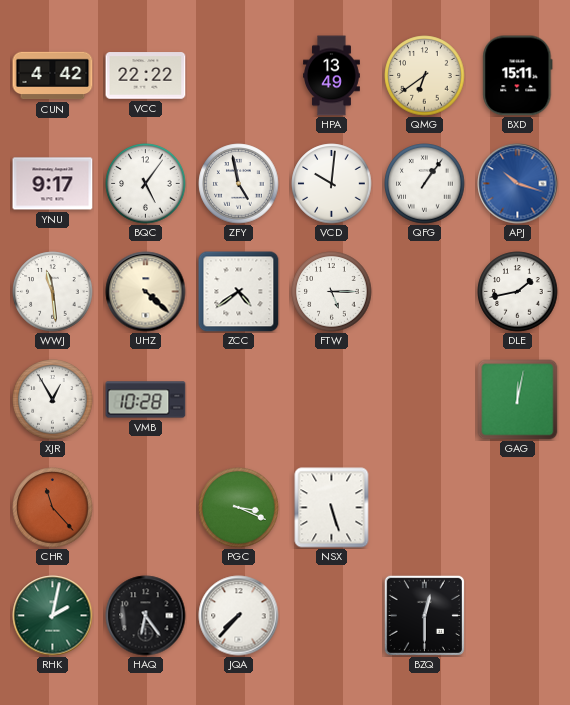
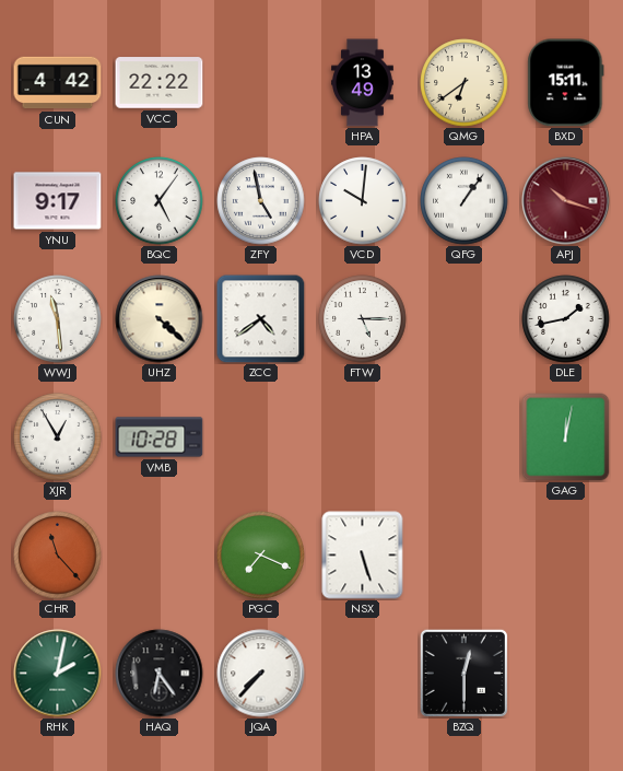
APJ dial: blue -> burgundy
PGC: 3:19 -> 7:19
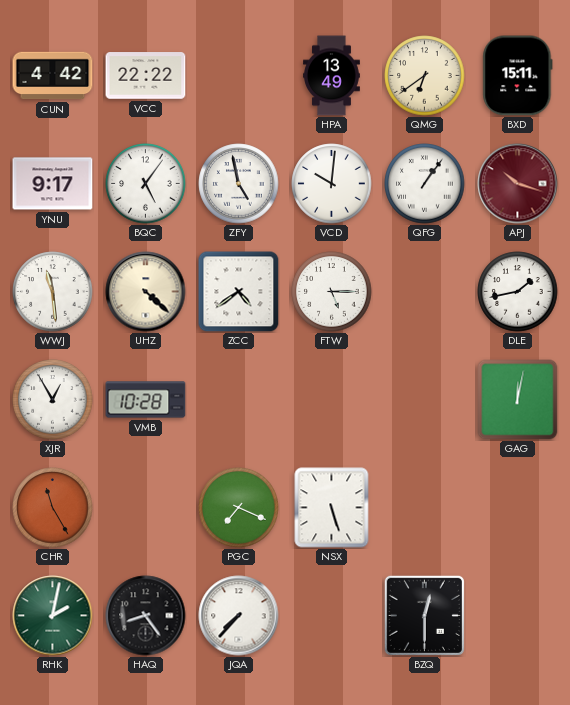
CHR: 11:23 -> 11:25
HAQ: 6:24 -> 8:24
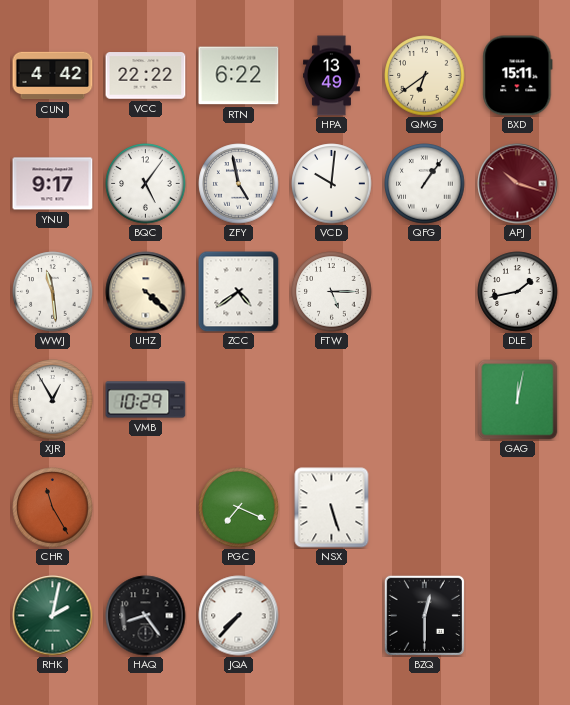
RTN: none -> 6:22
VMB: 10:28 -> 10:29
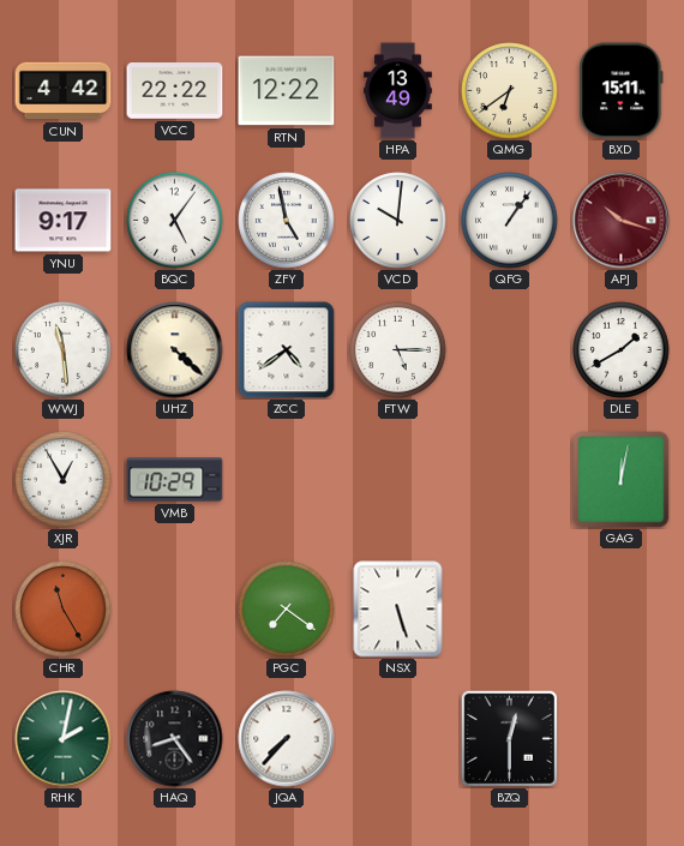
RTN: 6:22 -> 12:22
DLE: 1:43 -> 1:40
PGC: 7:19 -> 7:21
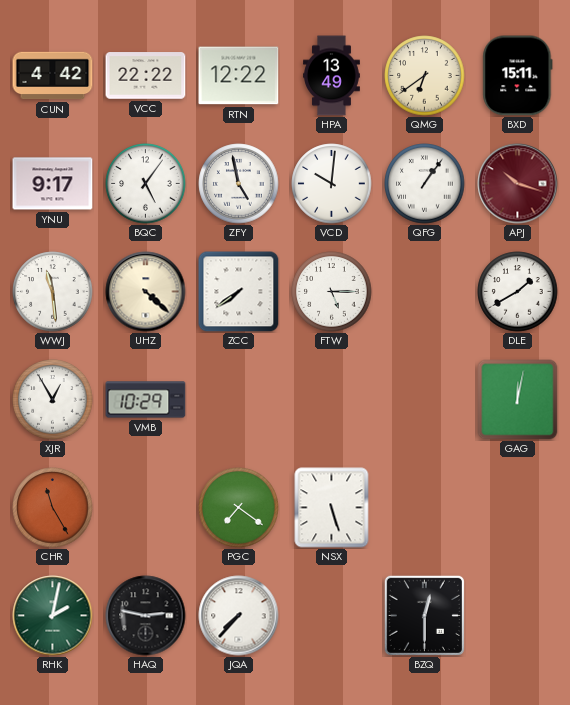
ZCC: 4:39 -> 7:39
HAQ: 8:24 -> 2:47
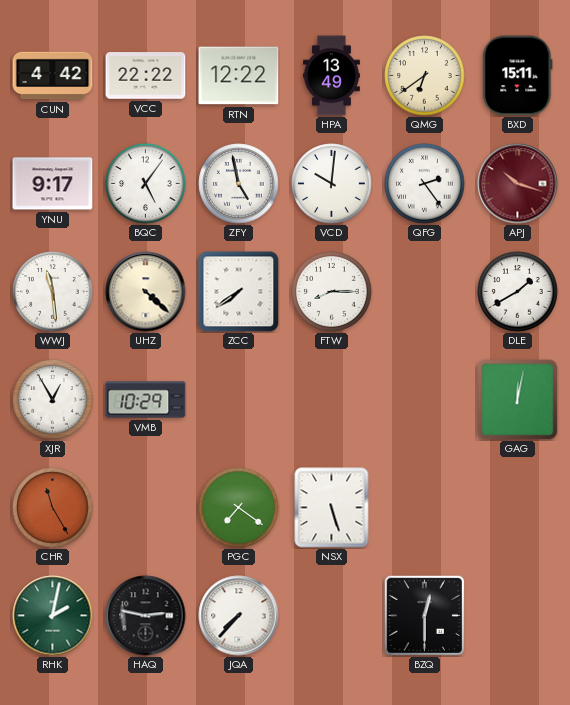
QFG: 1:06 -> 2:24
FTW: 5:15 -> 8:15
